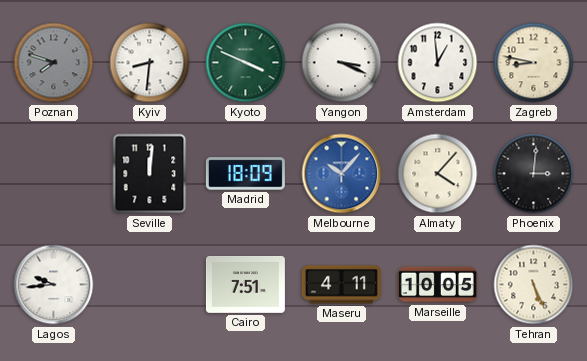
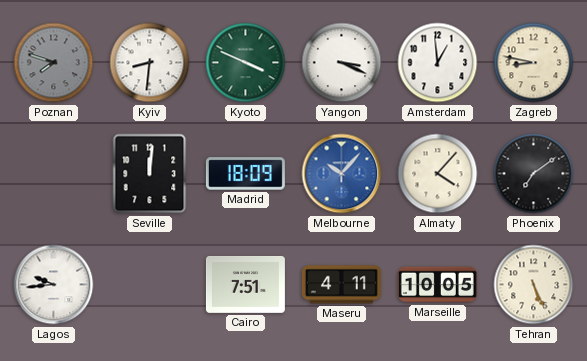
Phoenix: 3:01 -> 7:09
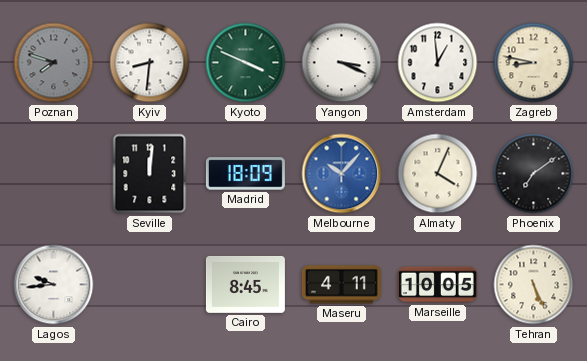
Almaty: 4:07 -> 4:04
Cairo: 7:51 -> 8:45
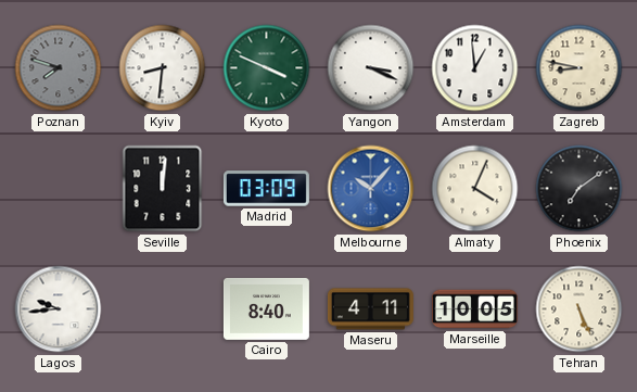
Madrid: 18:09 -> 03:09
Cairo: 8:45 -> 8:40
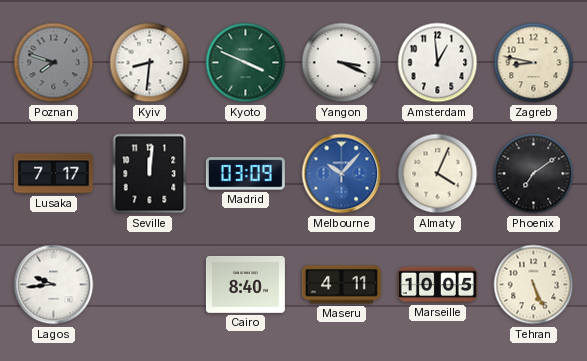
Lusaka: none -> 7:17
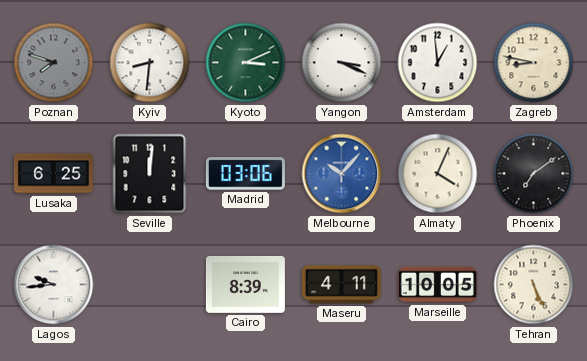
Kyoto: 3:49 -> 3:11
Lusaka: 7:17 -> 6:25
Madrid: 03:09 -> 03:06
Cairo: 8:40 -> 8:39
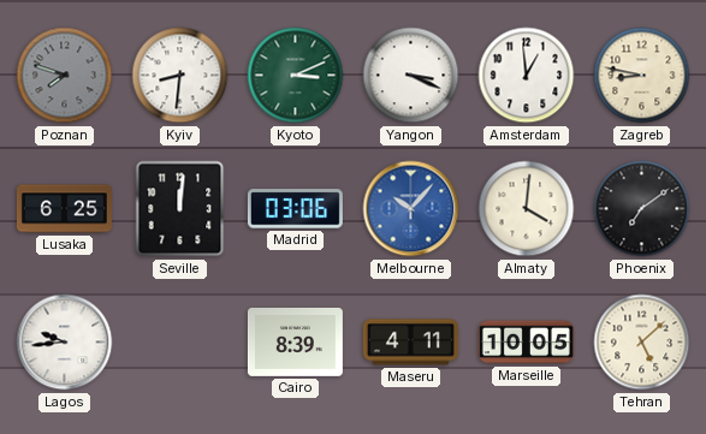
Almaty: 4:04 -> 4:01
Tehran: 5:26 -> 5:08
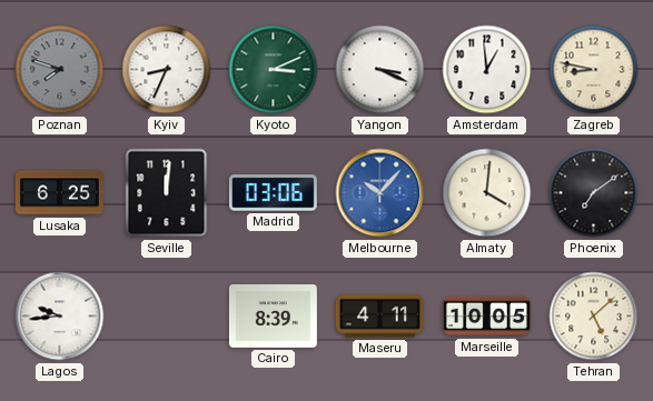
Kyiv: 8:31 -> 8:34
